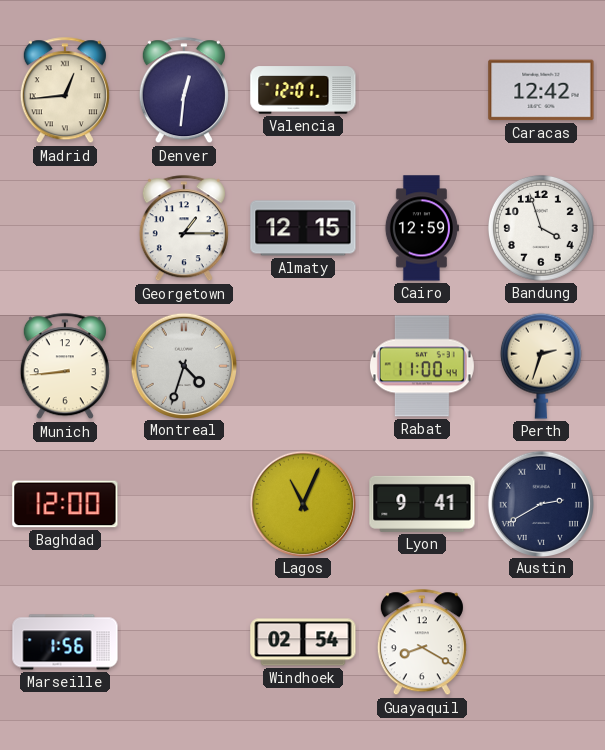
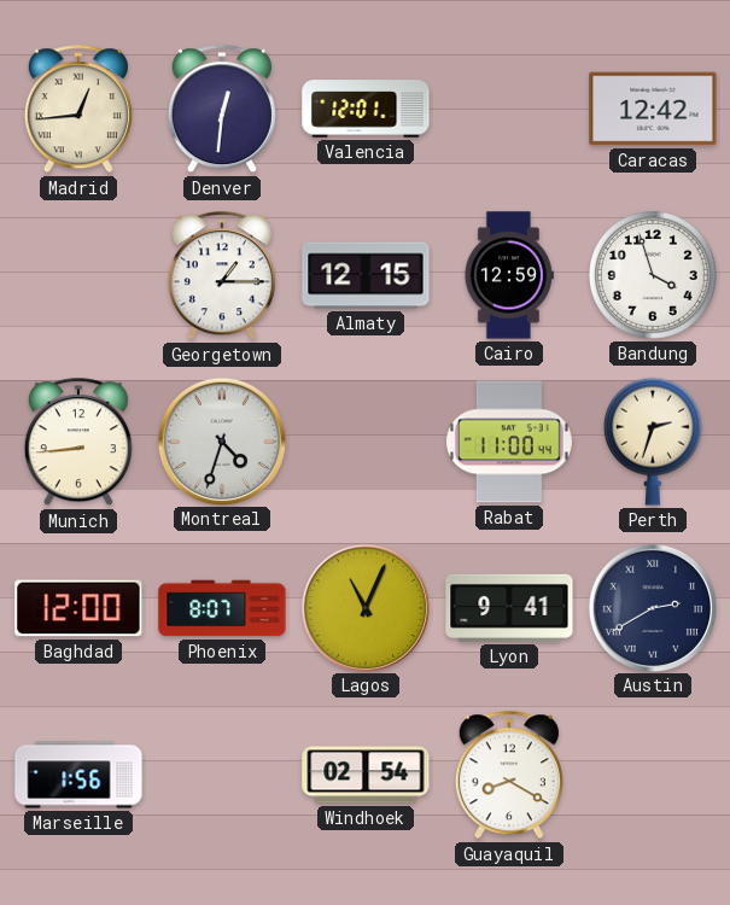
Phoenix: none -> 8:07
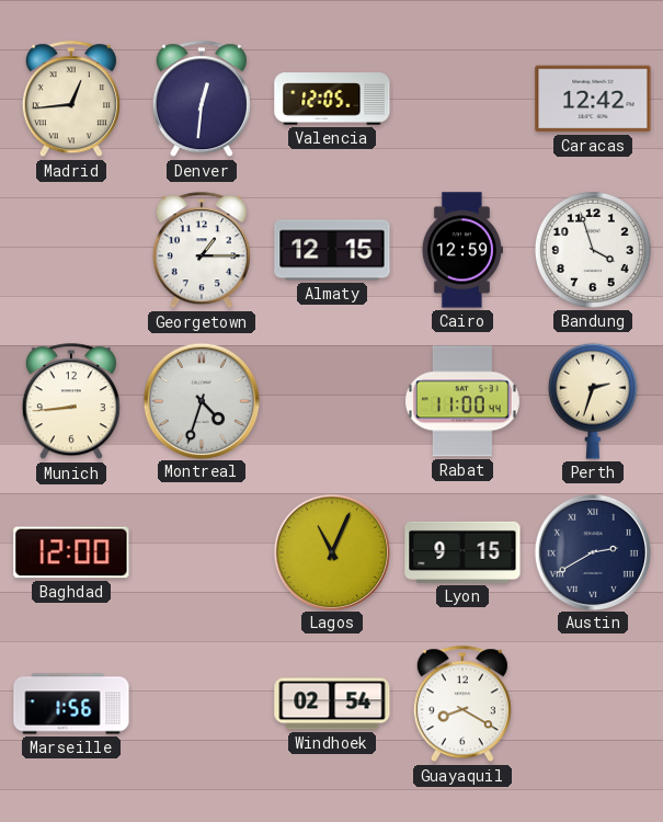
Valencia: 12:01 -> 12:05
Phoenix: 8:07 -> none
Lyon: 9:41 -> 9:15
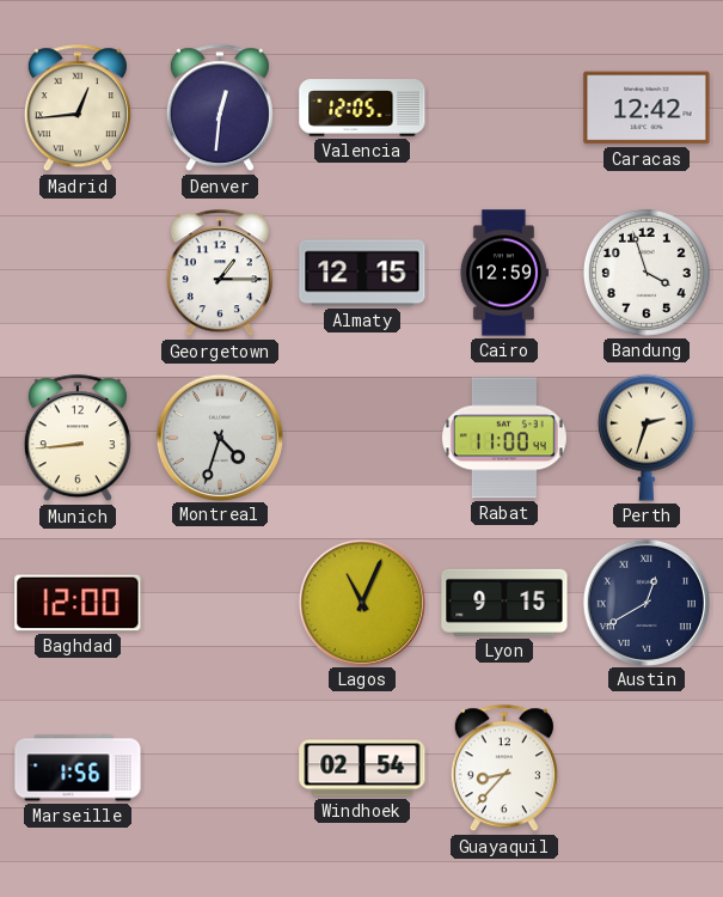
Austin: 2:40 -> 12:40
Guayaquil: 8:20 -> 8:37
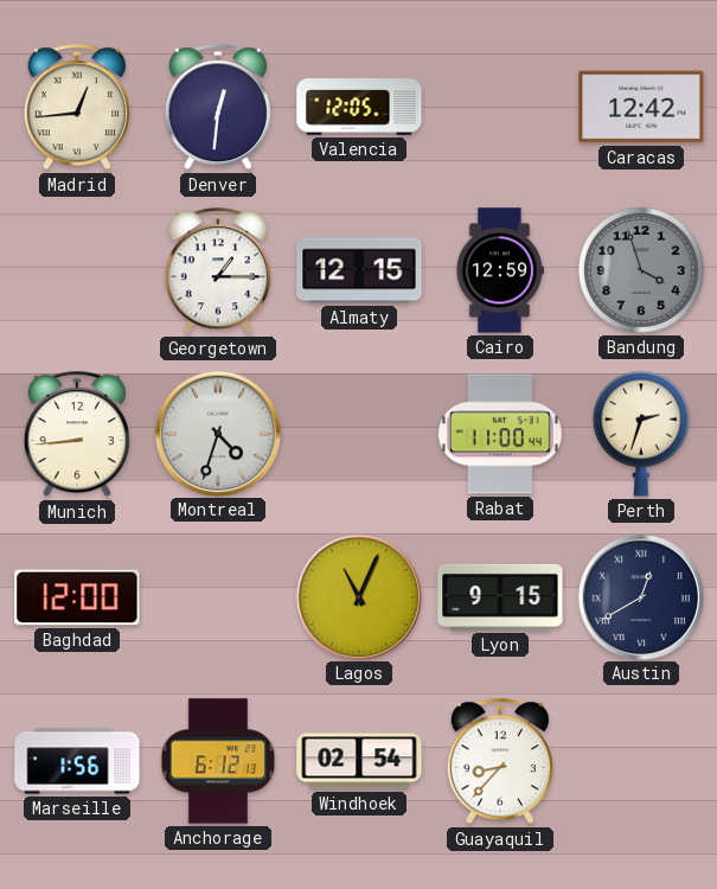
Bandung dial: white -> grey
Anchorage: none -> 6:12
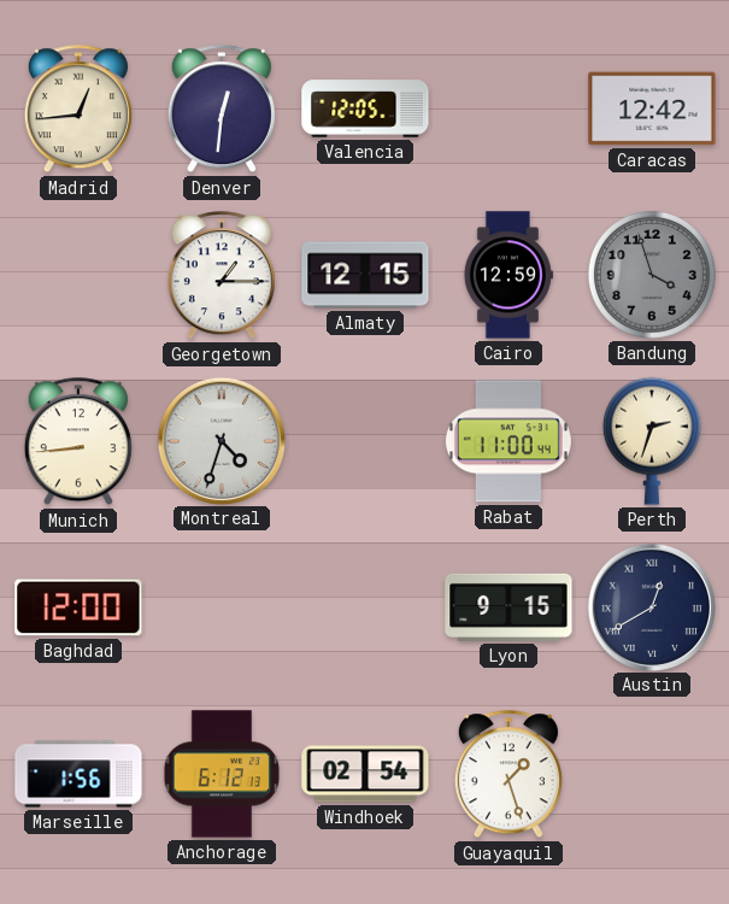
Lagos: 11:04 -> none
Guayaquil: 8:37 -> 1:27
